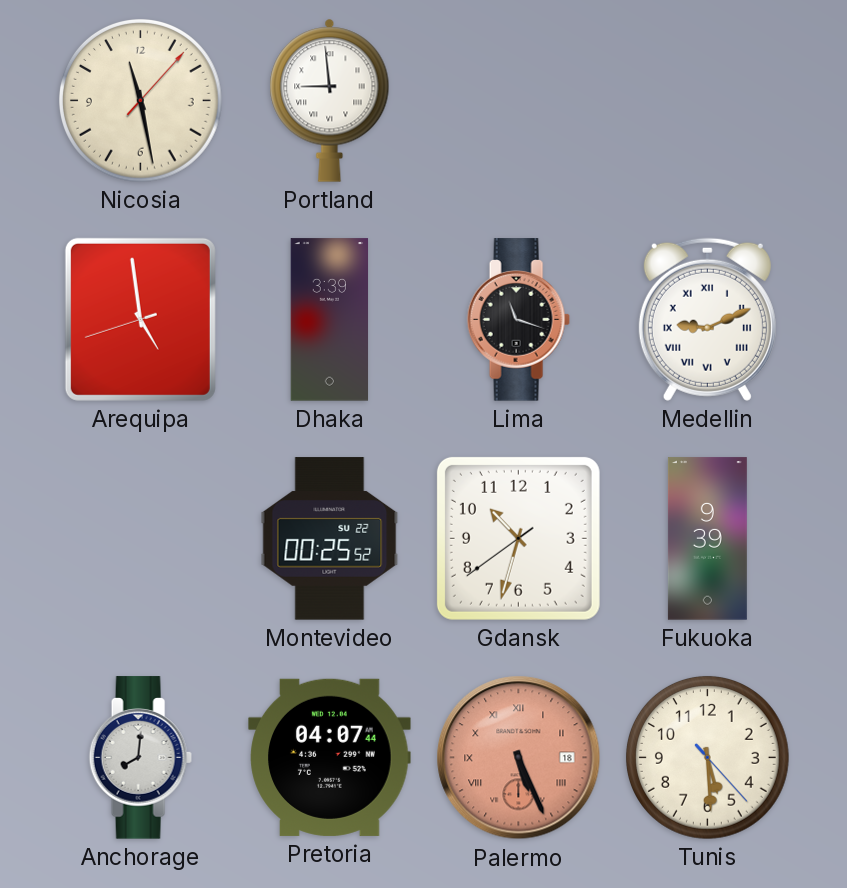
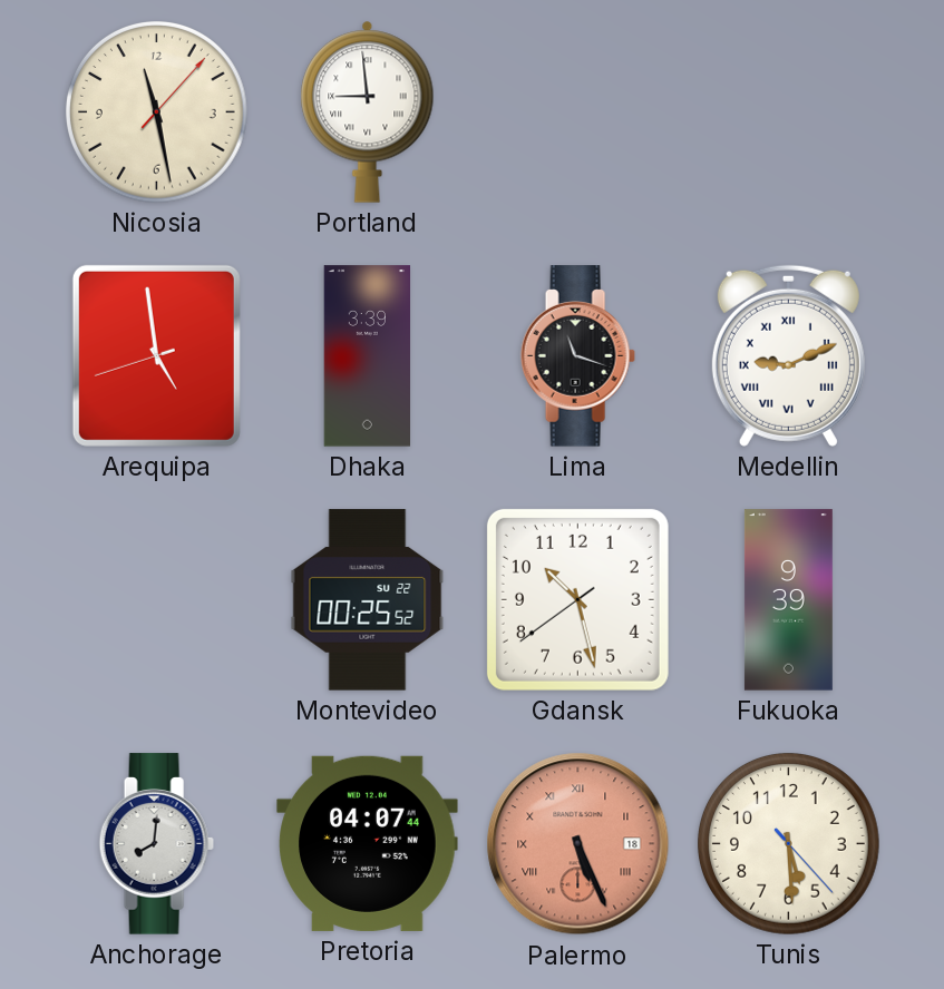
Gdansk: 10:32 -> 10:27
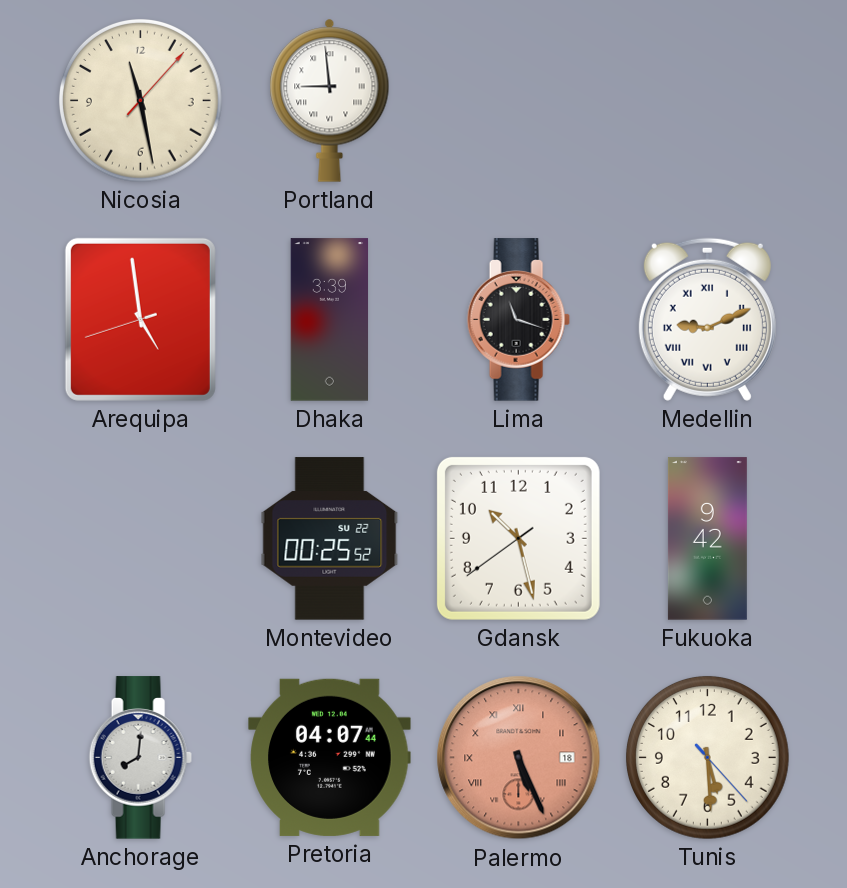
Fukuoka: 9:39 -> 9:42
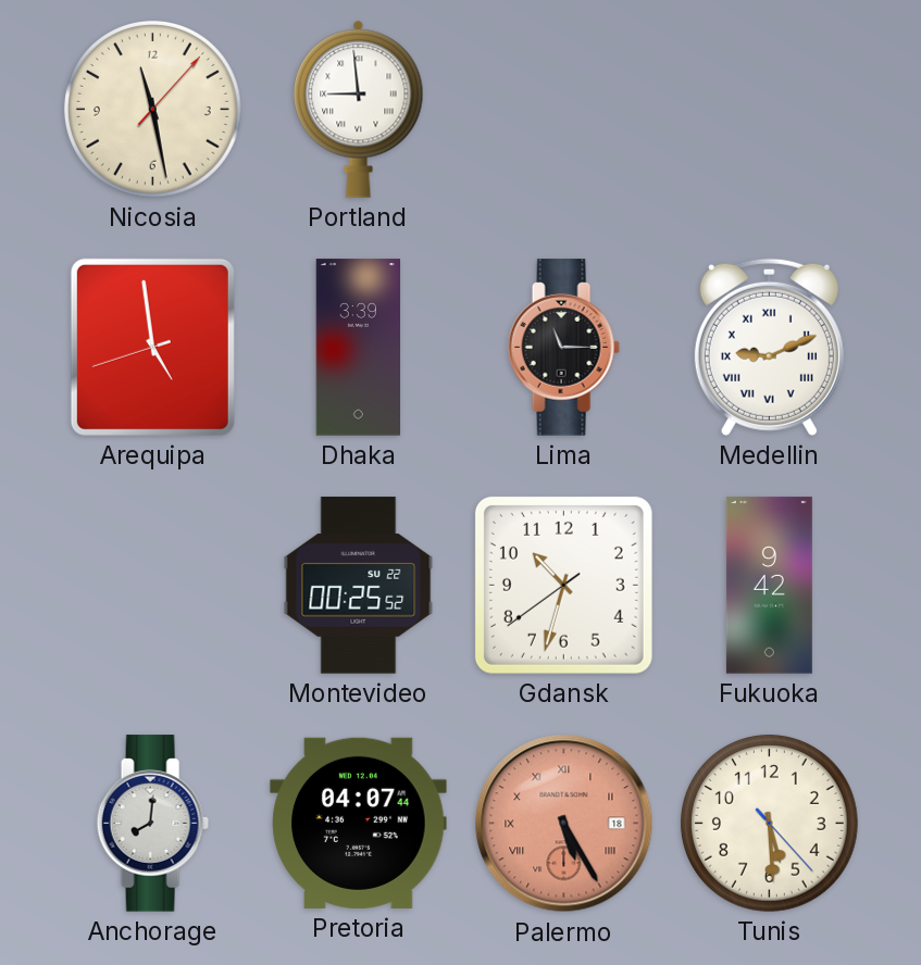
Lima: 11:18 -> 11:15
Gdansk: 10:27 -> 10:32
Palermo: 5:26 -> 5:25
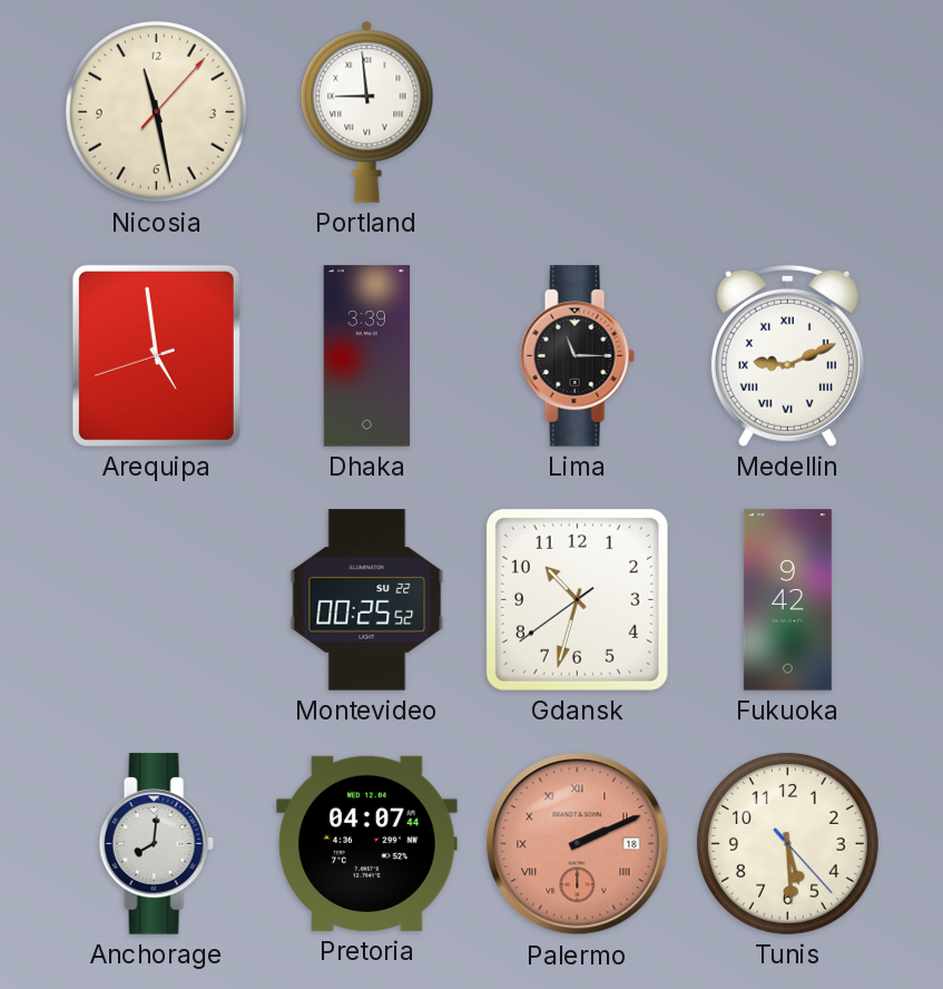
Palermo: 5:25 -> 2:11
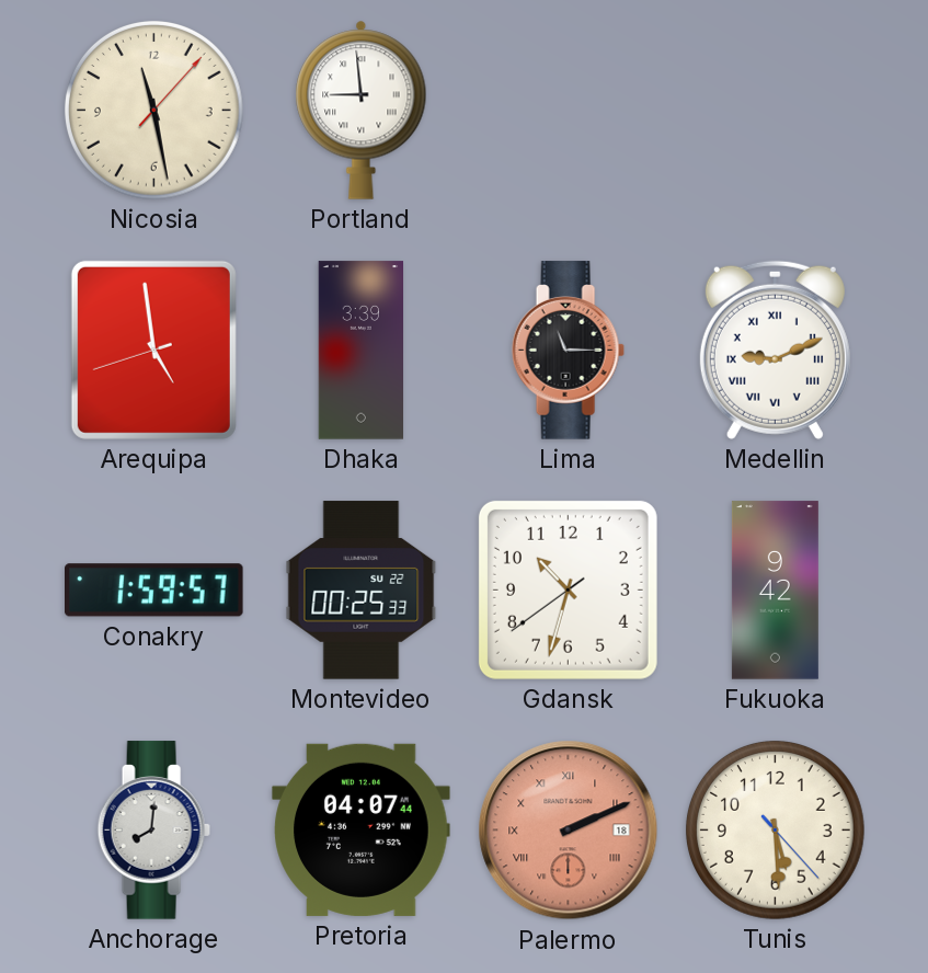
Conakry: none -> 1:59
Montevideo: 00:25:52 -> 00:25:33
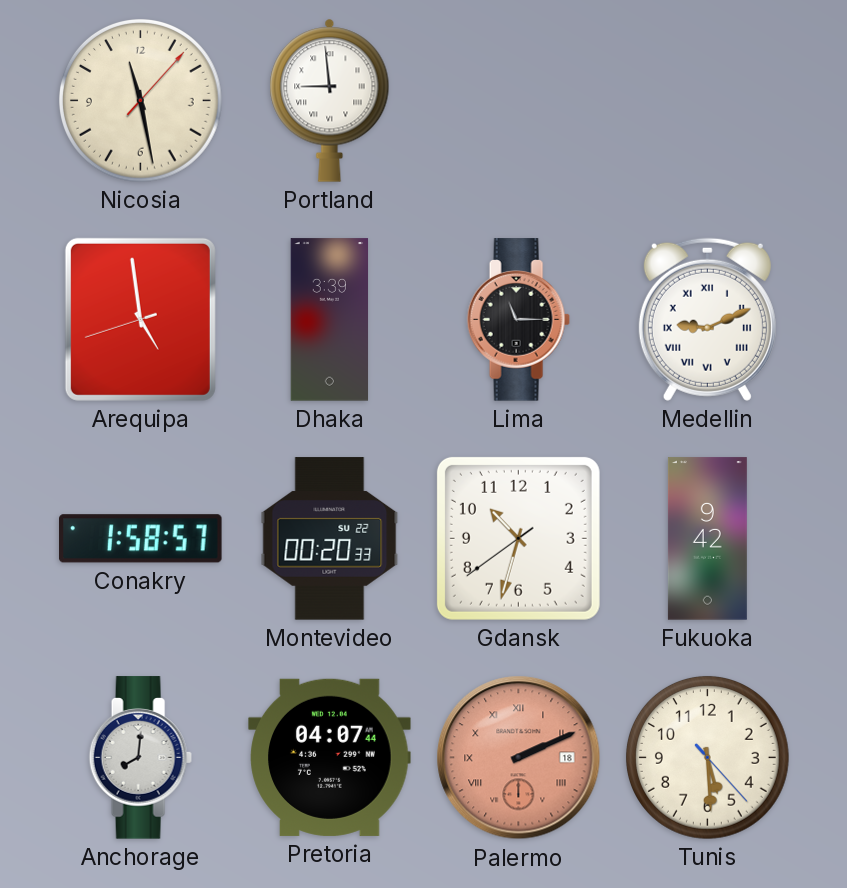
Conakry: 1:59 -> 1:58
Montevideo: 00:25 -> 00:20
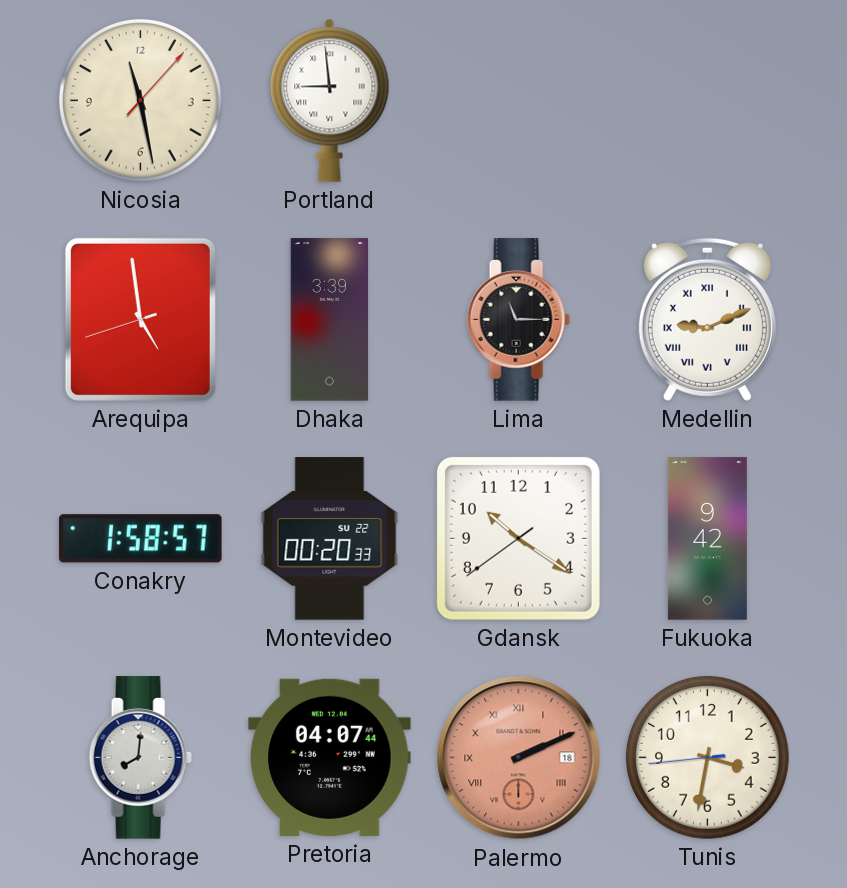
Gdansk: 10:32 -> 10:20
Tunis: 5:29 -> 3:31
